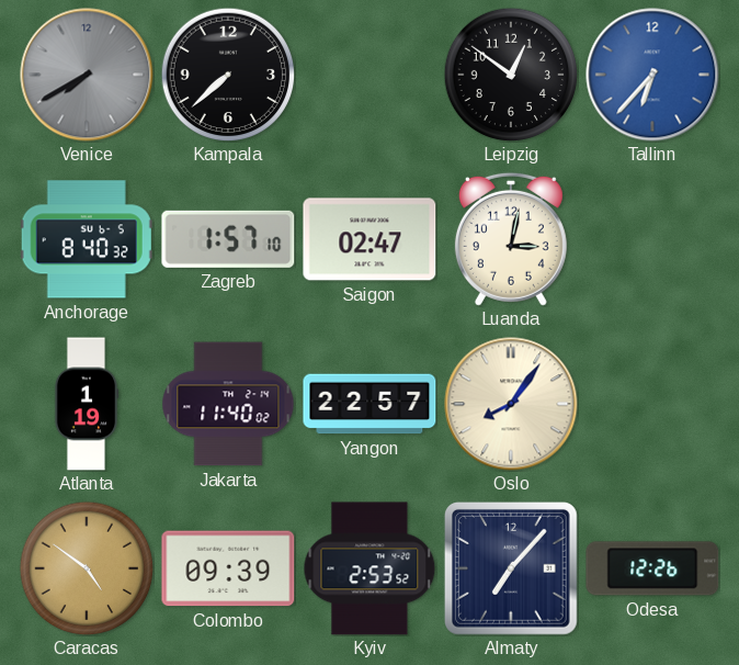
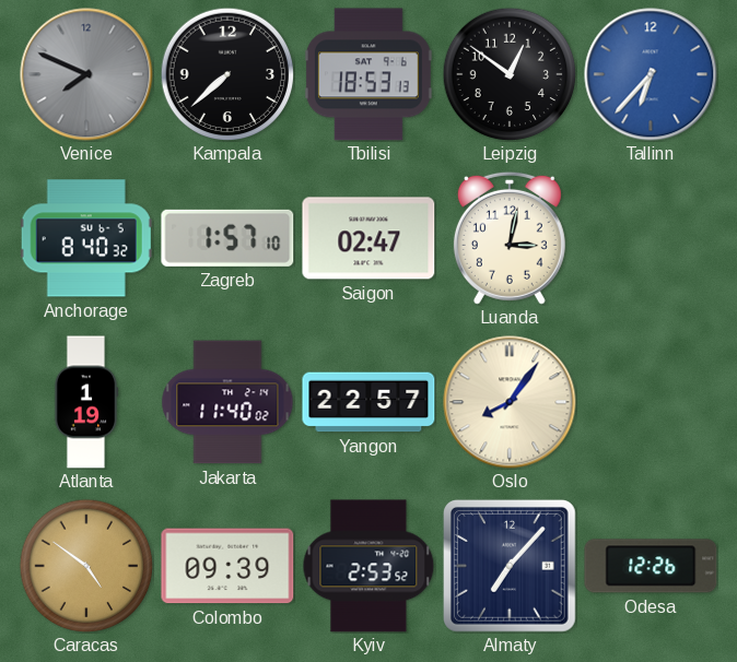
Venice: 7:40 -> 7:49
Tbilisi: none -> 18:53
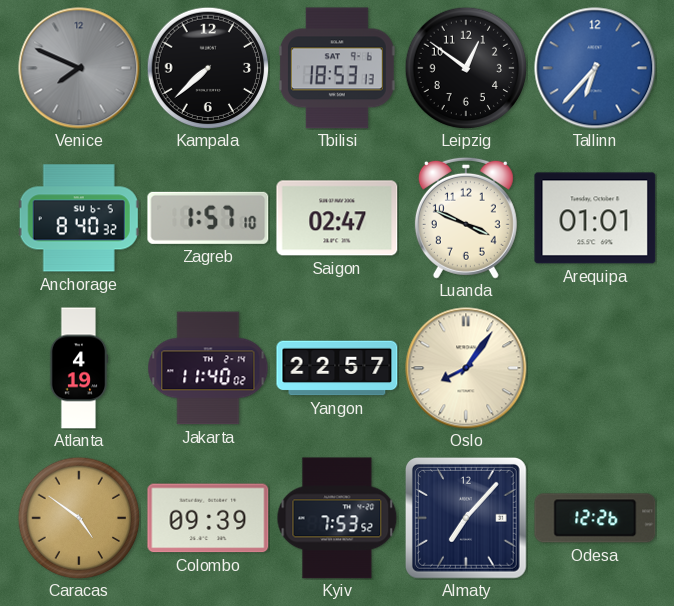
Luanda: 3:02 -> 3:49
Arequipa: none -> 01:01
Atlanta: 1:19 -> 4:19
Kyiv: 2:53 -> 7:53
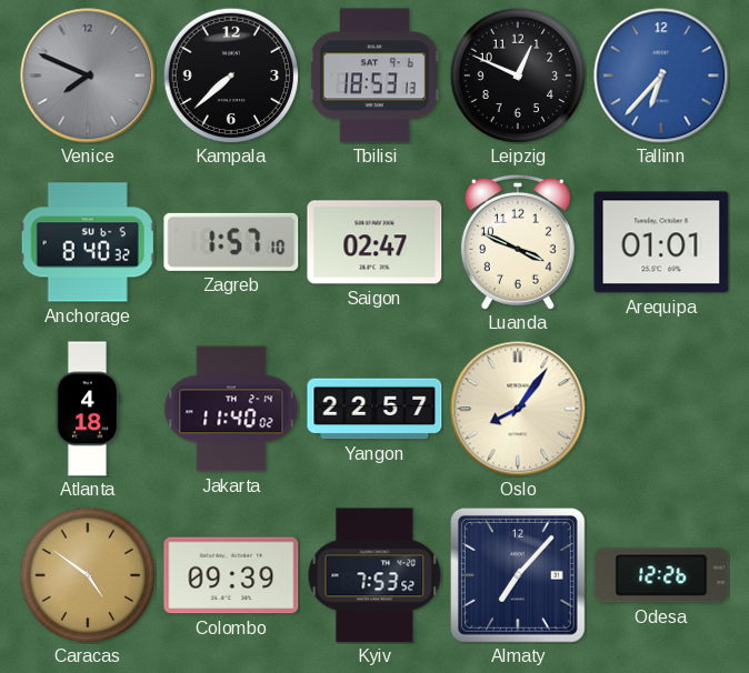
Leipzig: 12:51 -> 12:49
Atlanta: 4:19 -> 4:18
